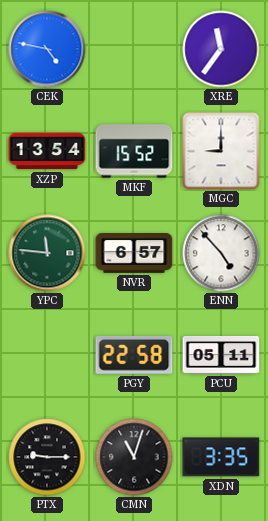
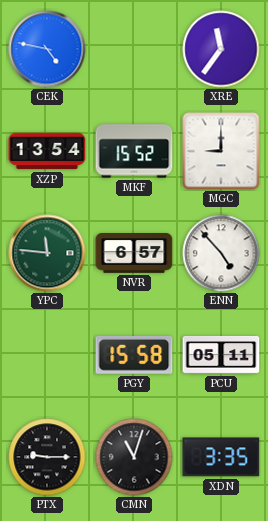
PGY: 22:58 -> 15:58
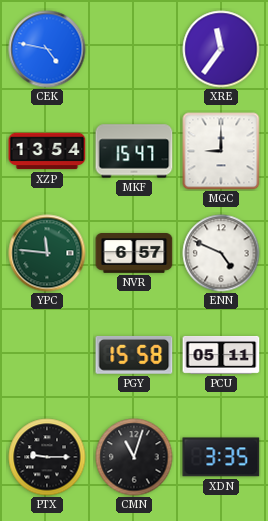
MKF: 15:52 -> 15:47
ENN: 4:53 -> 4:49
